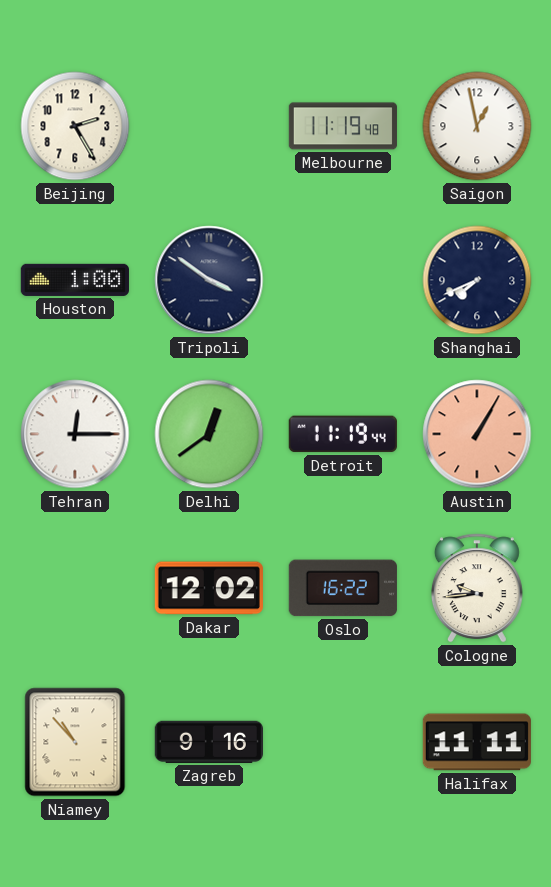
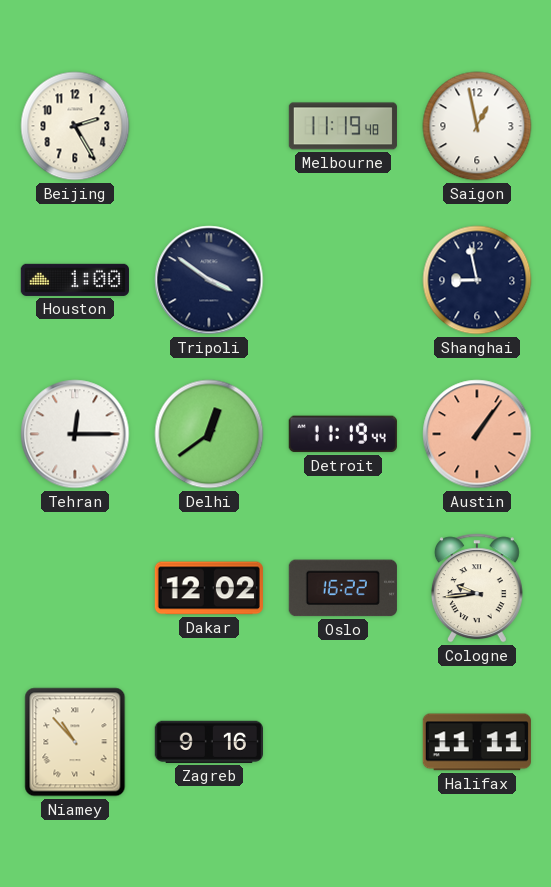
Shanghai: 7:41 -> 8:58
Austin: 1:05 -> 1:06
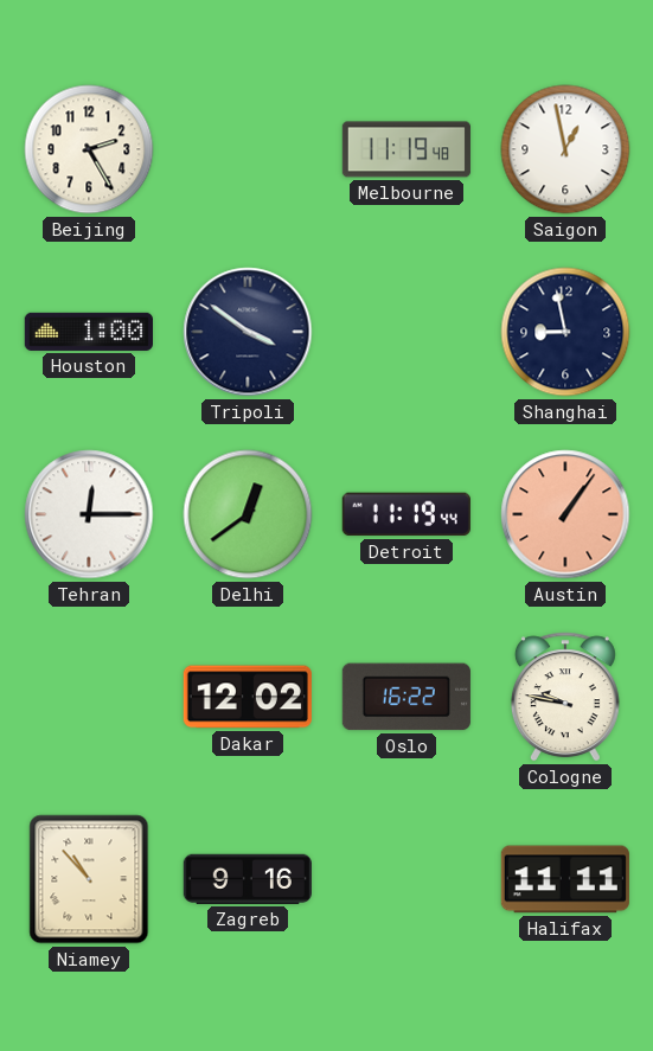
Cologne: 9:44 -> 9:47
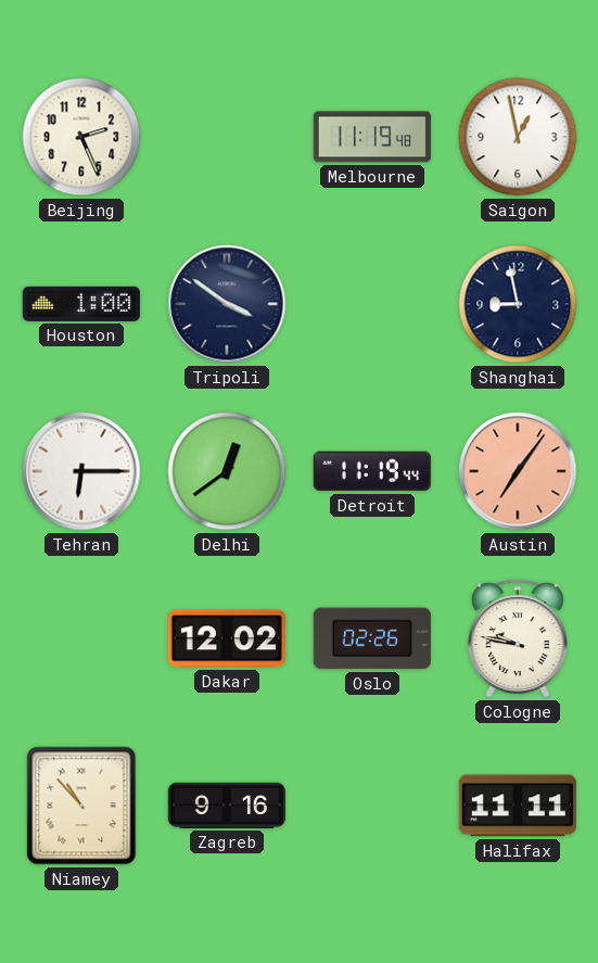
Beijing: 2:25 -> 2:26
Tehran: 12:15 -> 6:15
Austin: 1:06 -> 7:06
Oslo: 16:22 -> 02:26
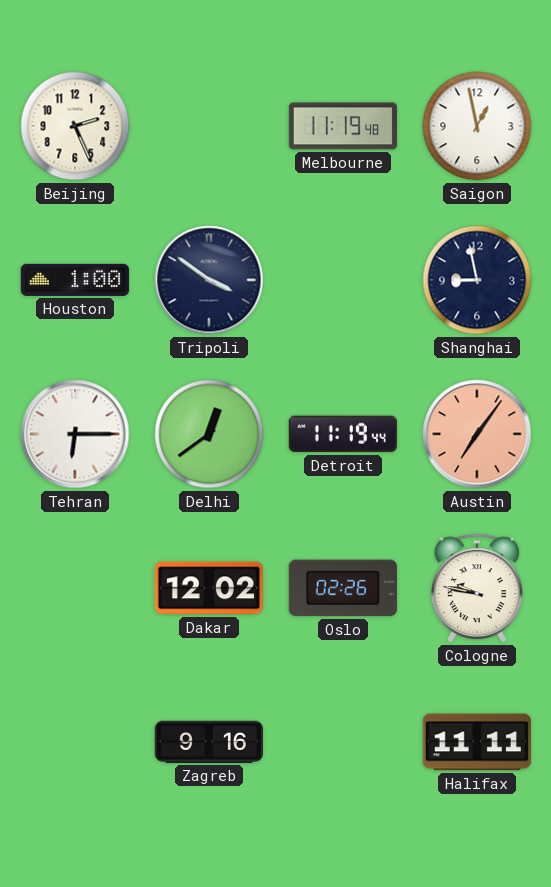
Niamey: 10:53 -> none
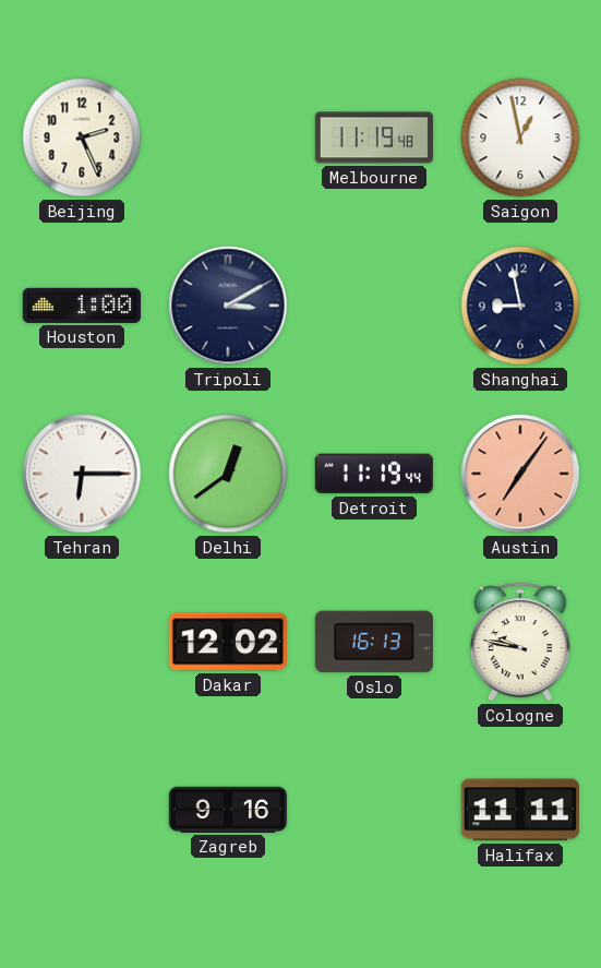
Tripoli: 3:51 -> 3:10
Oslo: 02:26 -> 16:13
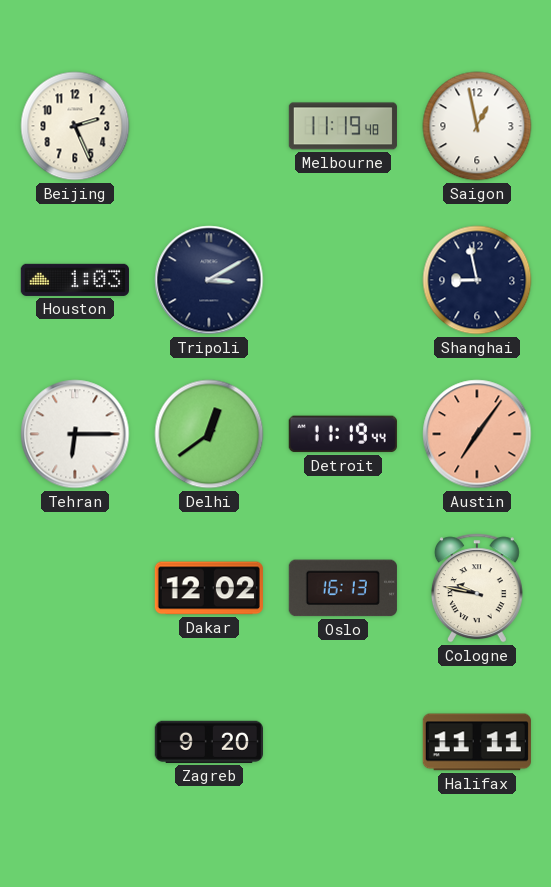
Houston: 1:00 -> 1:03
Zagreb: 9:16 -> 9:20
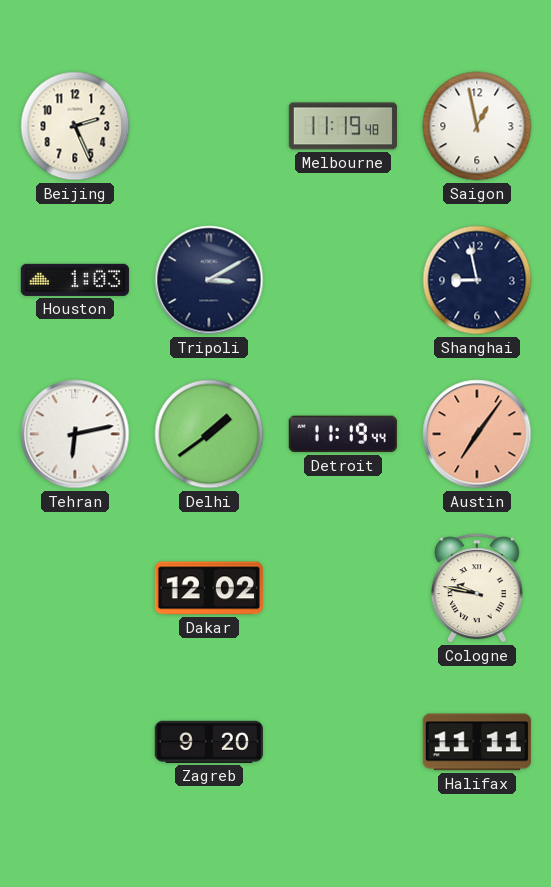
Tehran: 6:15 -> 6:13
Delhi: 12:39 -> 1:39
Oslo: 16:13 -> none
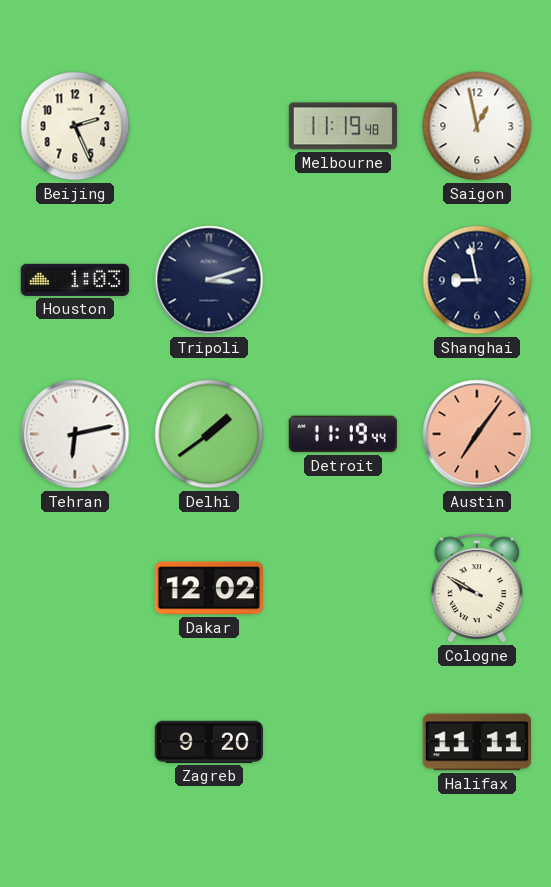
Tripoli: 3:10 -> 3:12
Cologne: 9:47 -> 9:50
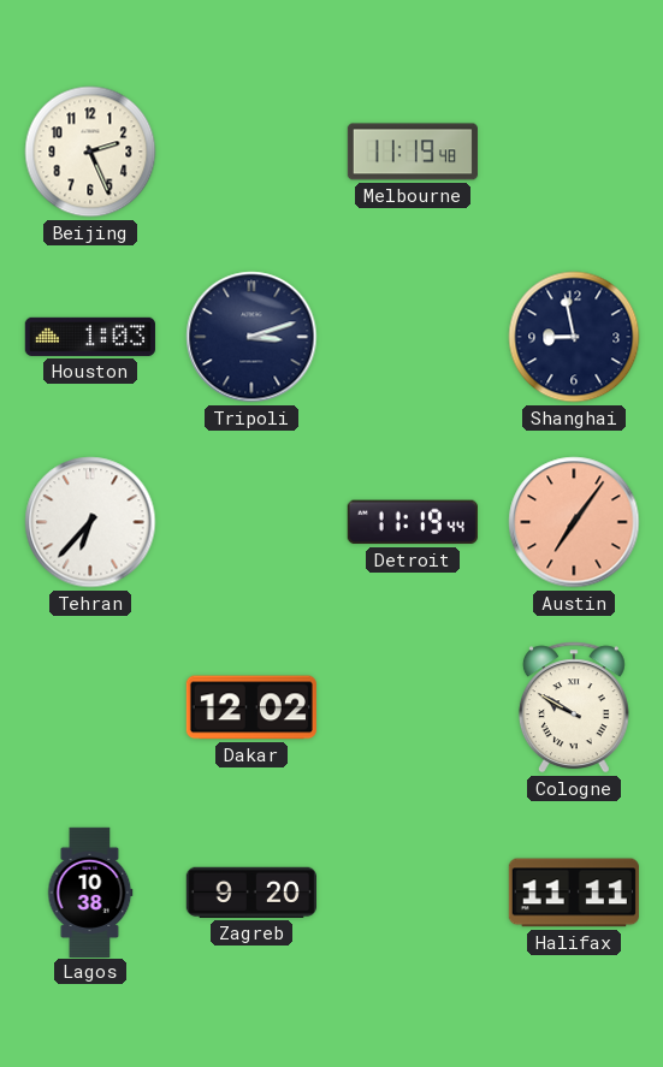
Saigon: 12:58 -> none
Tehran: 6:13 -> 6:37
Delhi: 1:39 -> none
Lagos: none -> 10:38
